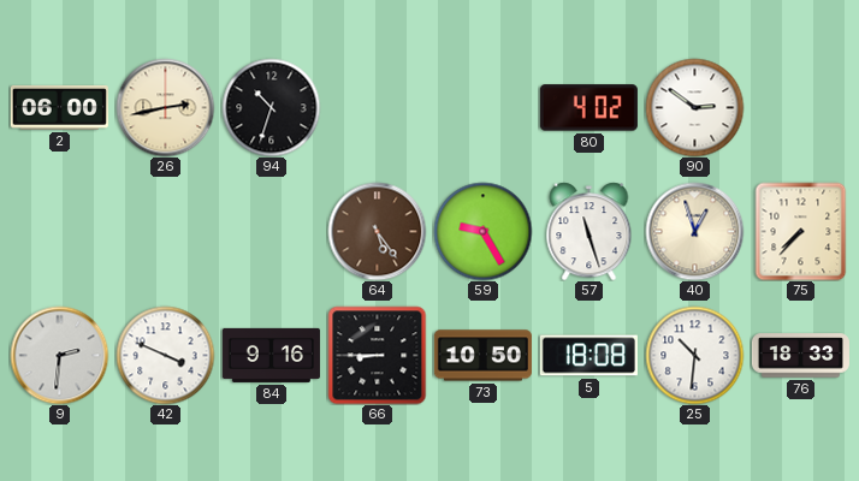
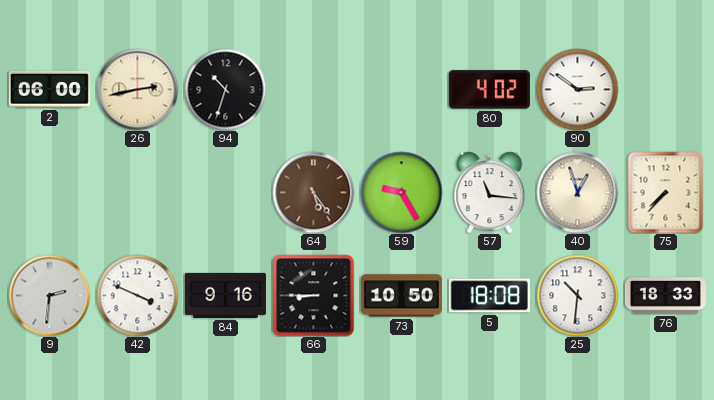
57: 11:27 -> 11:16
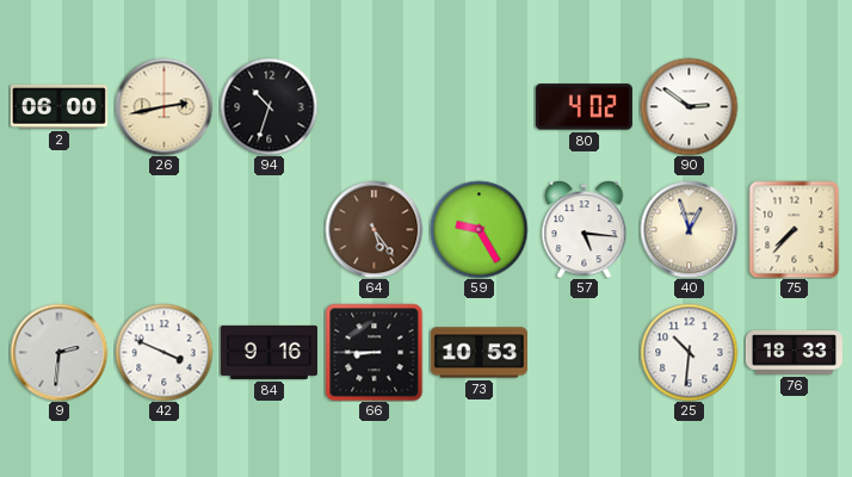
57: 11:16 -> 5:16
73: 10:50 -> 10:53
5: 18:08 -> none
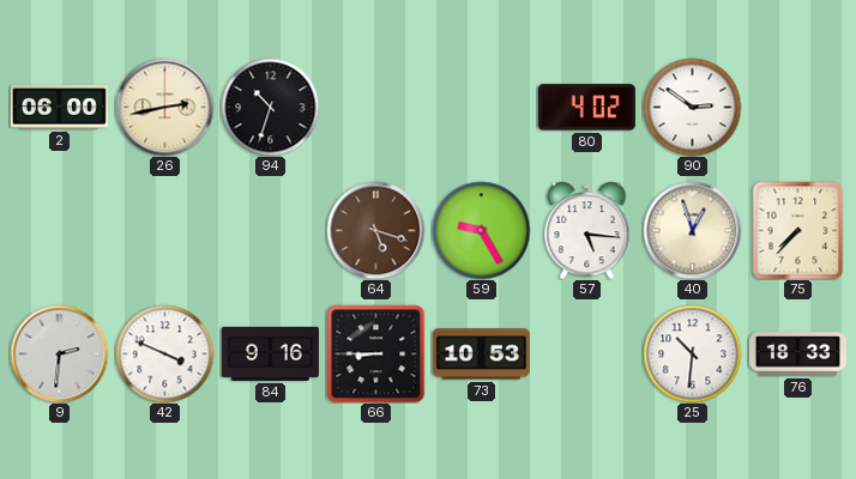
64: 5:24 -> 5:18
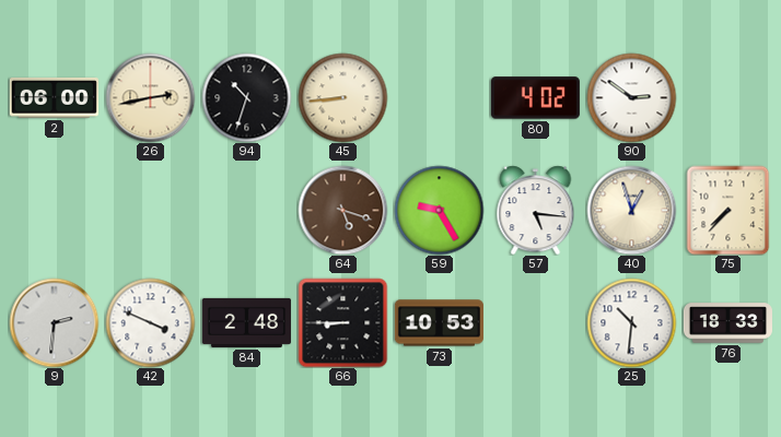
45: none -> 8:44
84: 9:16 -> 2:48
